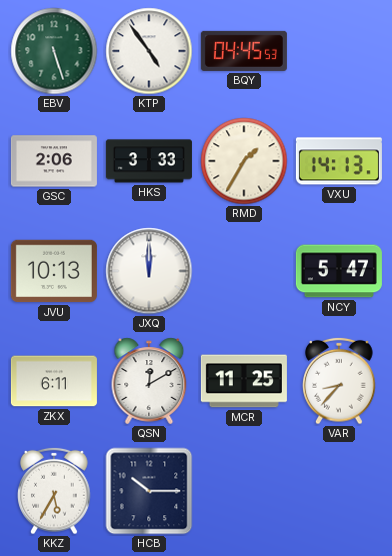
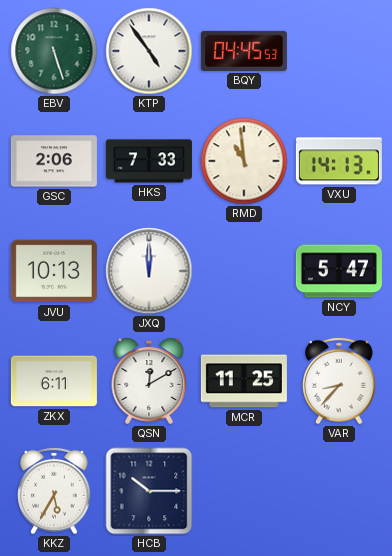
HKS: 3:33 -> 7:33
RMD: 1:35 -> 10:59
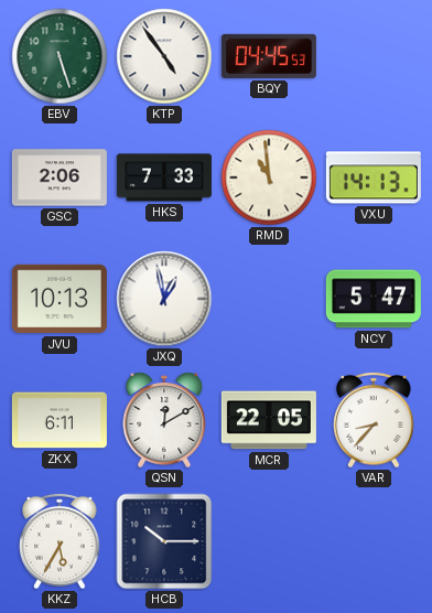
JXQ: 12:00 -> 12:58
MCR: 11:25 -> 22:05
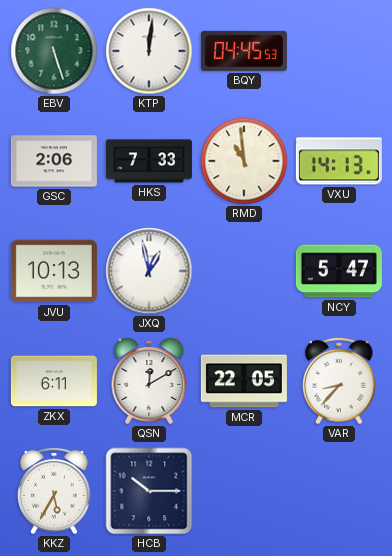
KTP: 4:54 -> 12:01
